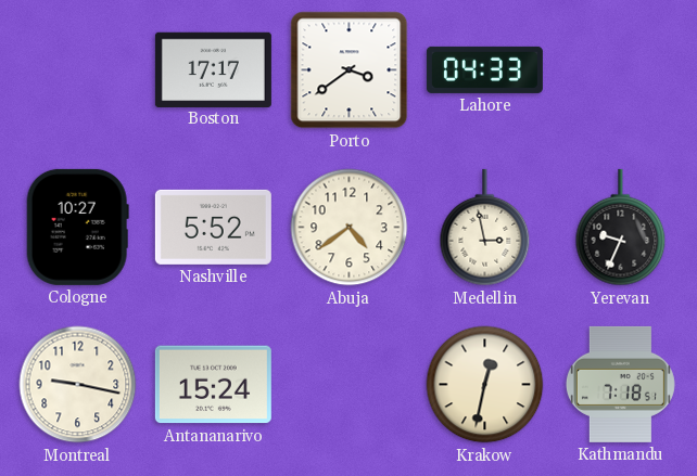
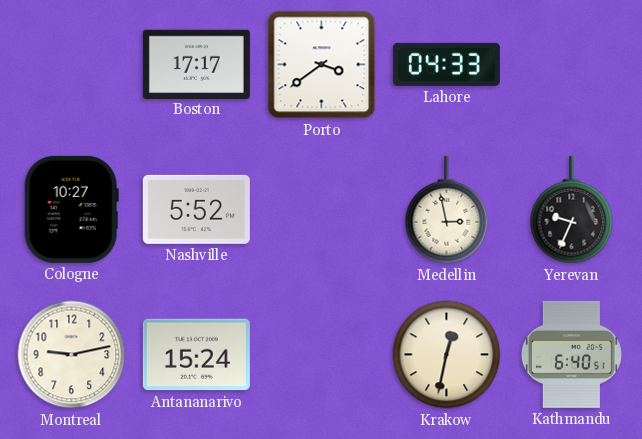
Abuja: 4:39 -> none
Montreal: 9:17 -> 9:13
Kathmandu: 7:18 -> 6:40
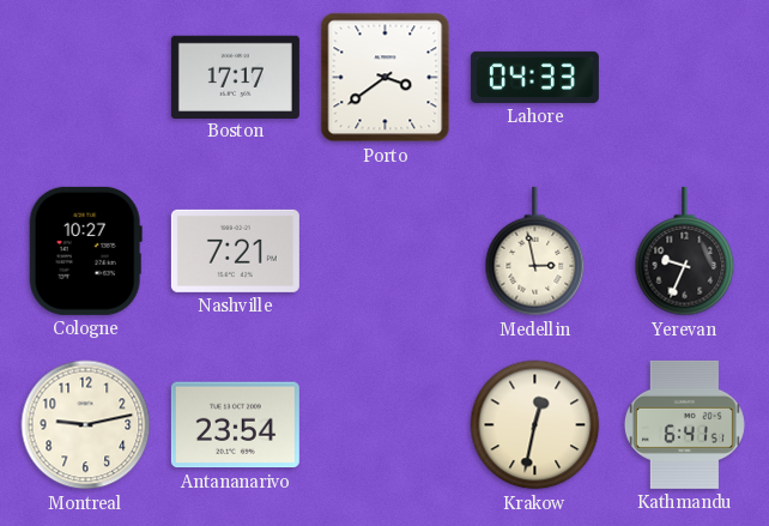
Nashville: 5:52 -> 7:21
Antananarivo: 15:24 -> 23:54
Kathmandu: 6:40 -> 6:41
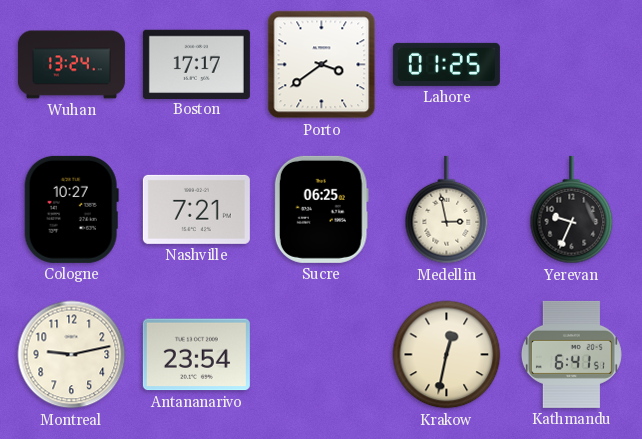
Wuhan: none -> 13:24
Lahore: 04:33 -> 01:25
Sucre: none -> 06:25
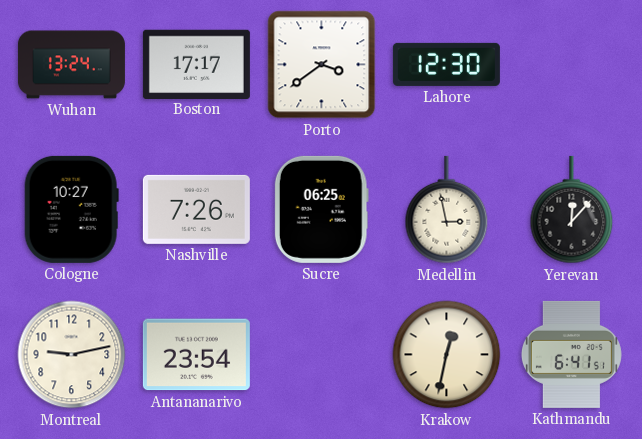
Lahore: 01:25 -> 12:30
Nashville: 7:21 -> 7:26
Yerevan: 9:34 -> 12:07
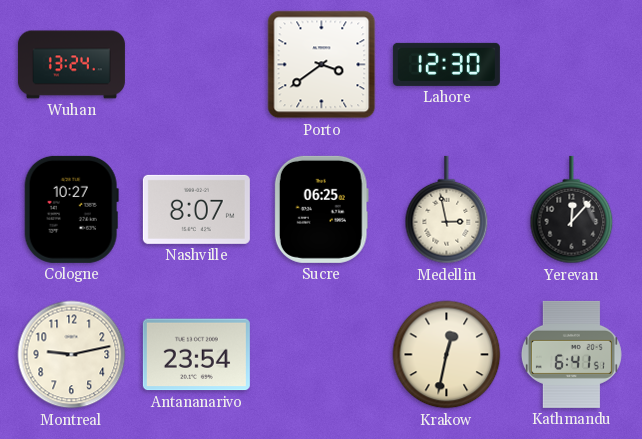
Boston: 17:17 -> none
Nashville: 7:26 -> 8:07
